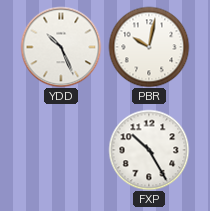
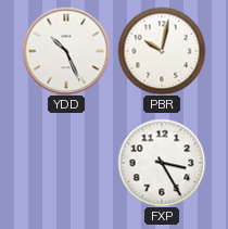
FXP: 10:25 -> 3:25
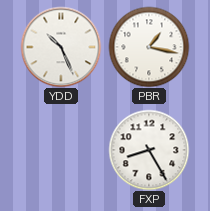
PBR: 10:02 -> 1:17
FXP: 3:25 -> 8:25
